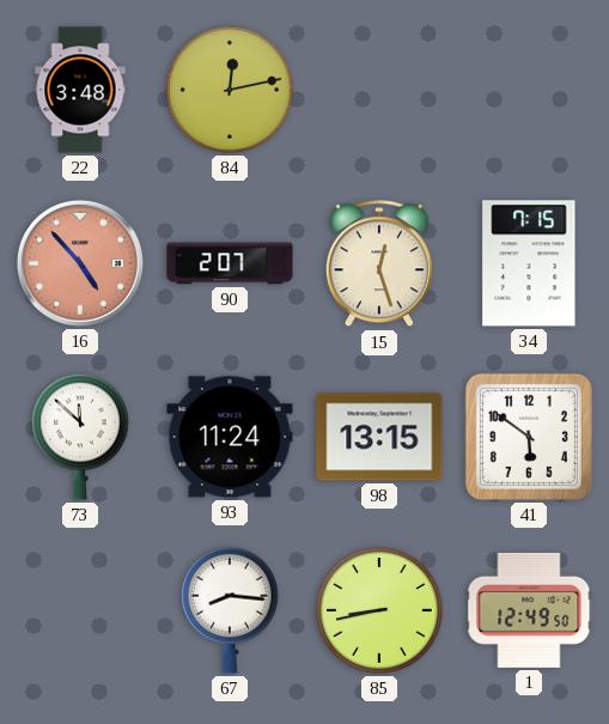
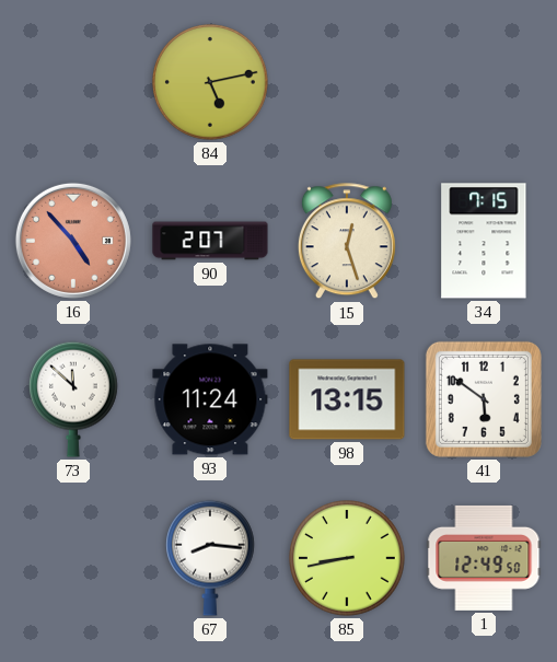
22: 3:48 -> none
84: 12:13 -> 5:13
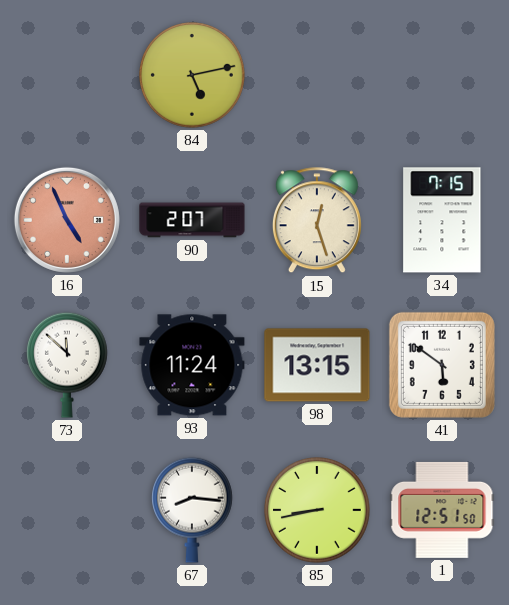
16: 4:53 -> 4:56
1: 12:49 -> 12:51
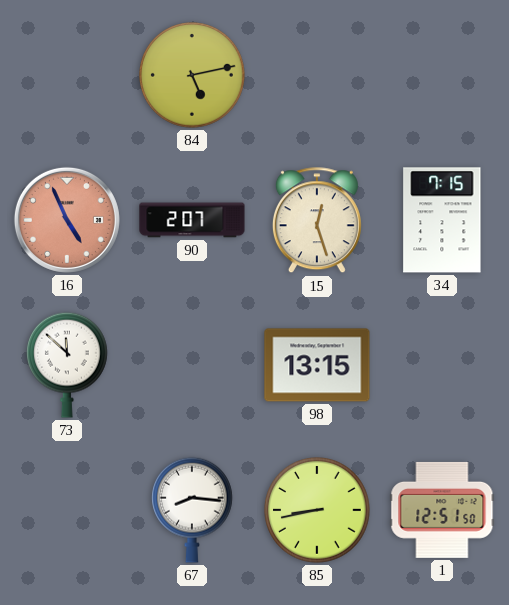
93: 11:24 -> none
41: 5:51 -> none
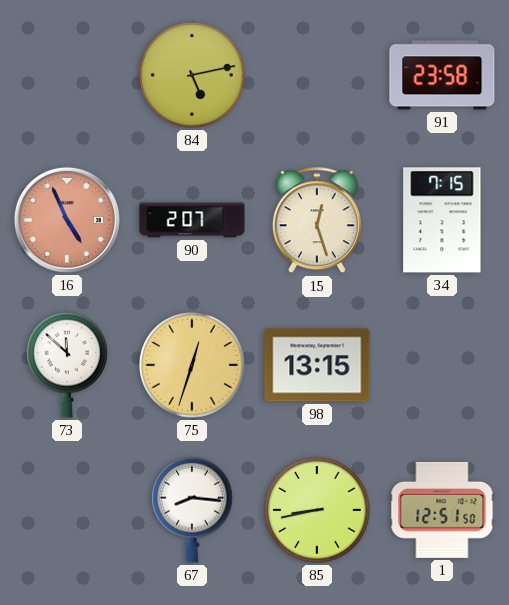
91: none -> 23:58
75: none -> 12:33
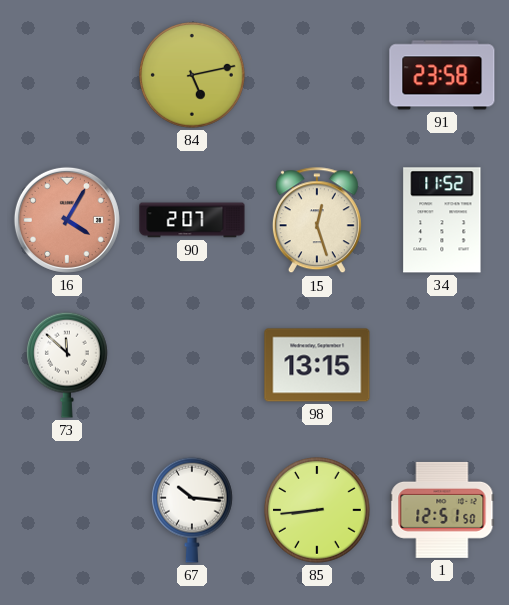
16: 4:56 -> 4:05
34: 7:15 -> 11:52
75: 12:33 -> none
67: 8:16 -> 10:16
85: 8:43 -> 8:44
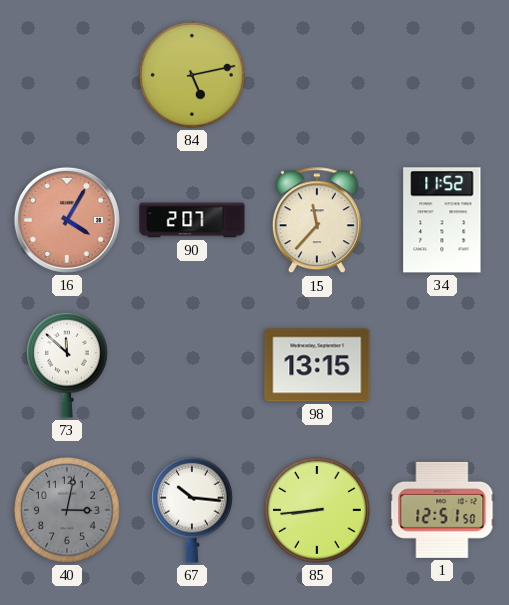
91: 23:58 -> none
15: 12:27 -> 11:37
40: none -> 3:02
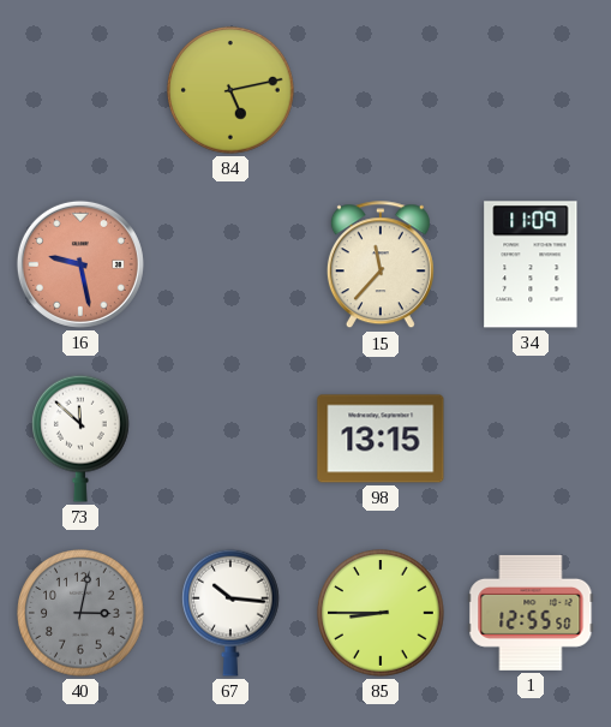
16: 4:05 -> 9:28
90: 2:07 -> none
34: 11:52 -> 11:09
85: 8:44 -> 8:45
1: 12:51 -> 12:55
